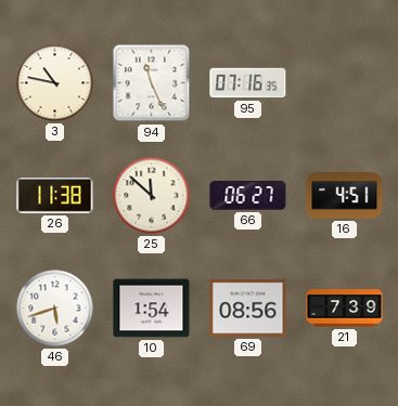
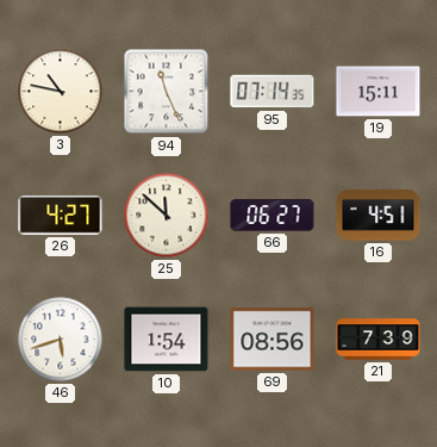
95: 07:16 -> 07:14
19: none -> 15:11
26: 11:38 -> 4:27
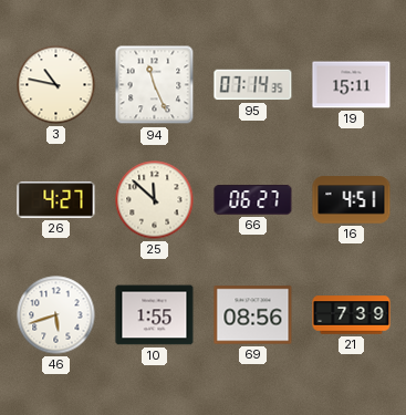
10: 1:54 -> 1:55
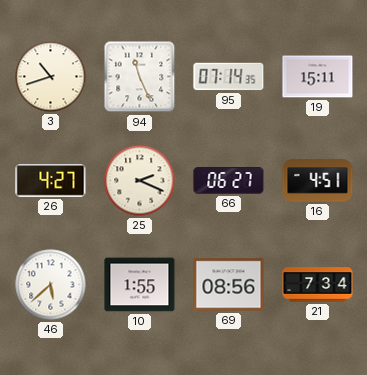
3: 10:47 -> 10:42
25: 11:52 -> 2:19
46: 5:42 -> 5:38
21: 7:39 -> 7:34
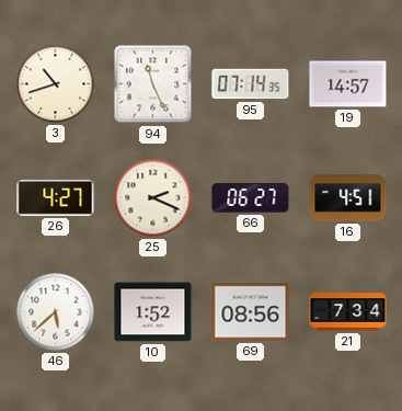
19: 15:11 -> 14:57
10: 1:55 -> 1:52
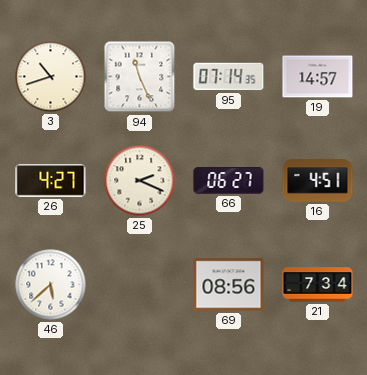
10: 1:52 -> none
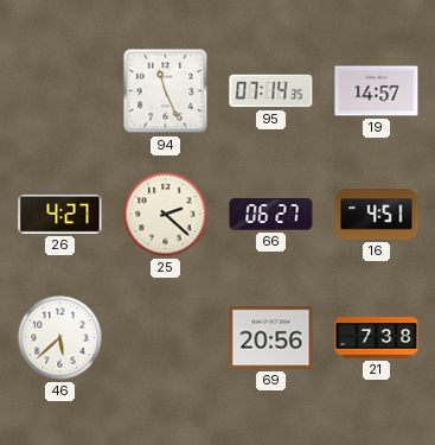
3: 10:42 -> none
25: 2:19 -> 2:22
69: 08:56 -> 20:56
21: 7:34 -> 7:38
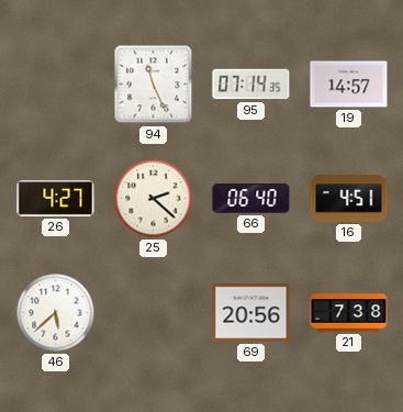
66: 06:27 -> 06:40
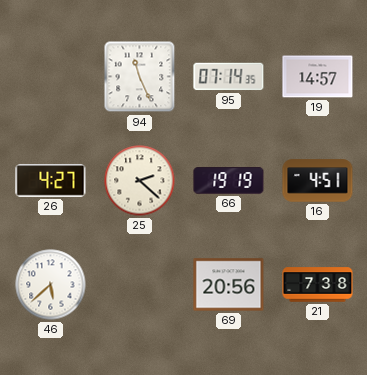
66: 06:40 -> 19:19
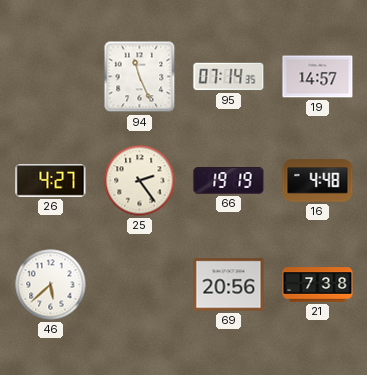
25: 2:22 -> 2:24
16: 4:51 -> 4:48
